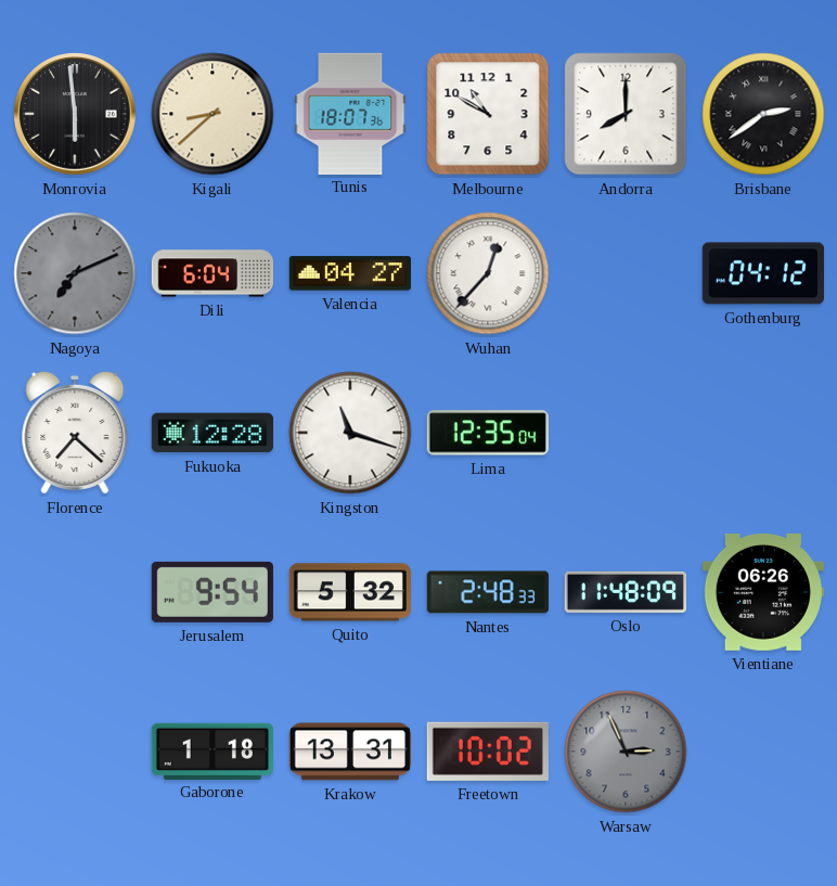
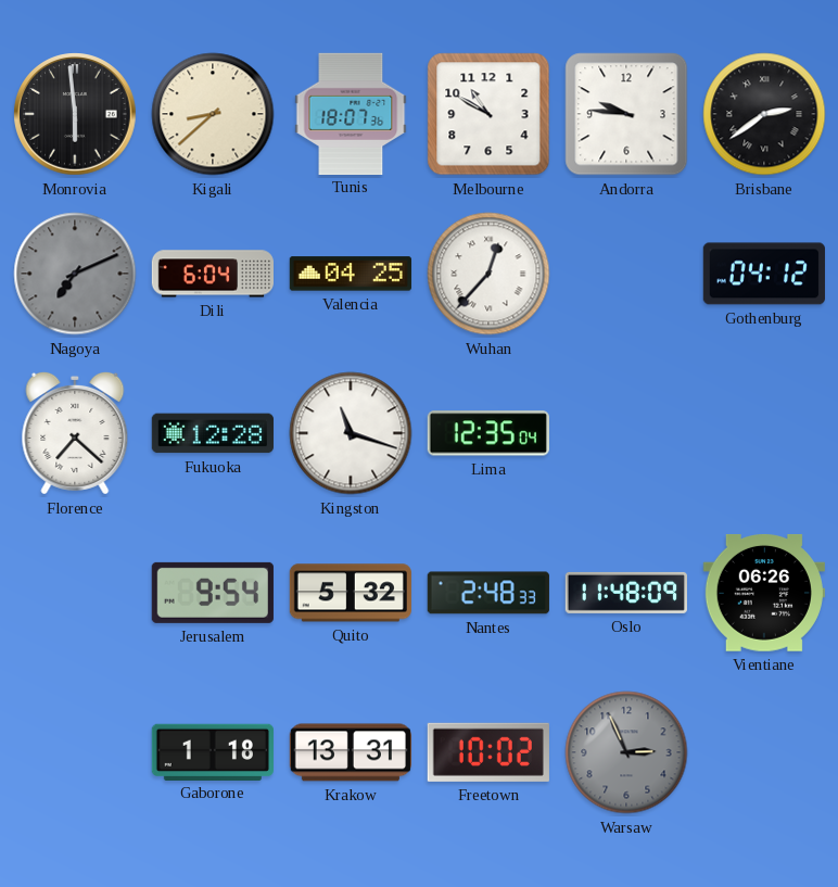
Andorra: 8:00 -> 9:46
Valencia: 04:27 -> 04:25
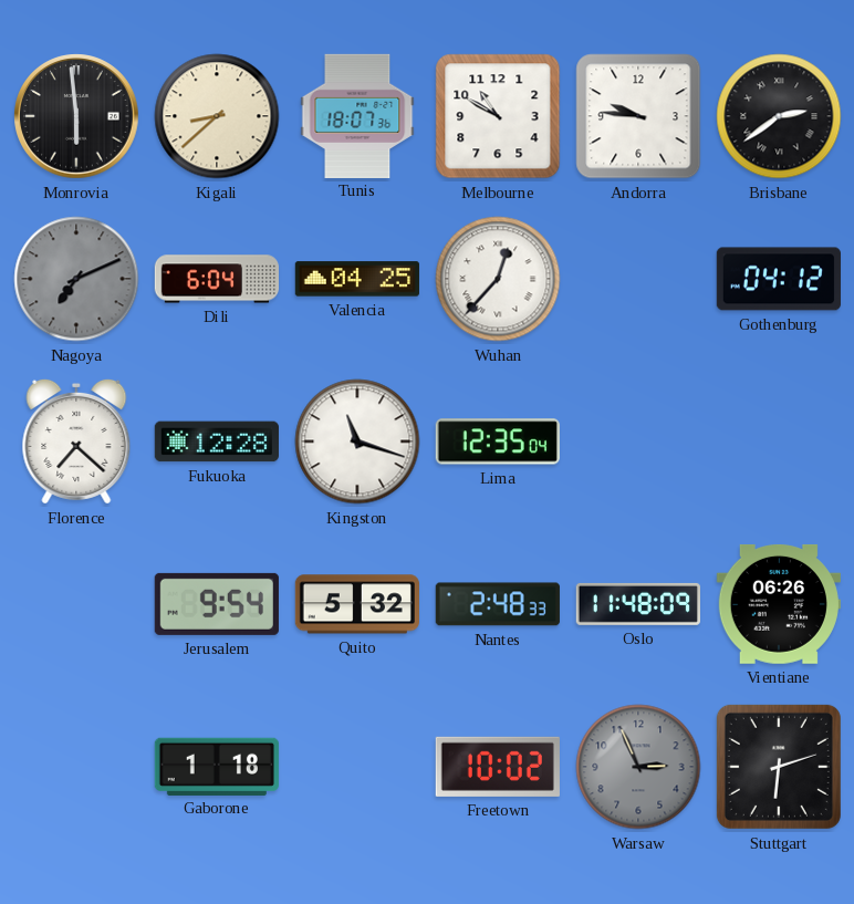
Krakow: 13:31 -> none
Stuttgart: none -> 6:12
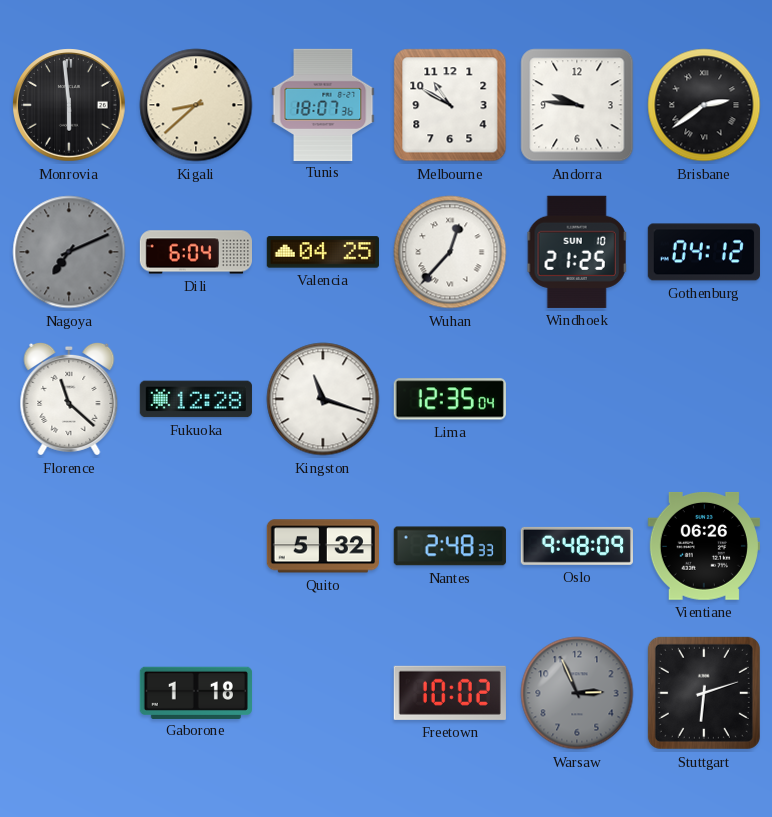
Windhoek: none -> 21:25
Florence: 7:22 -> 11:22
Jerusalem: 9:54 -> none
Oslo: 11:48 -> 9:48
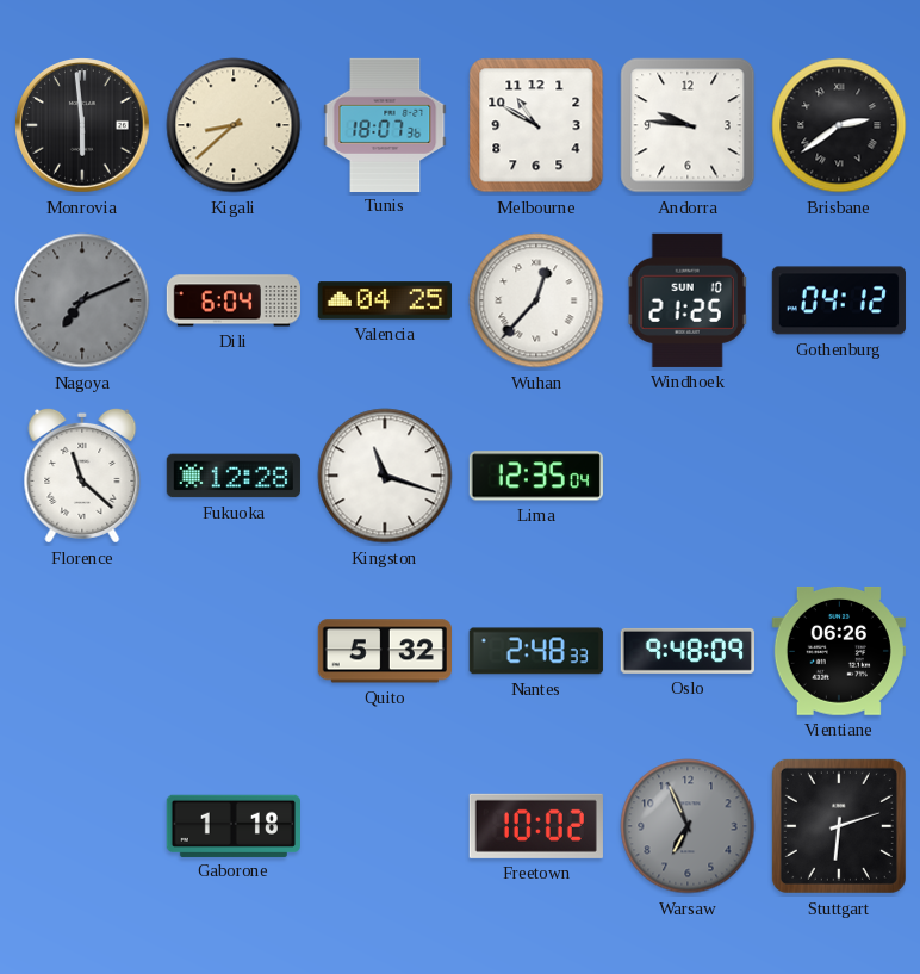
Warsaw: 2:56 -> 6:56
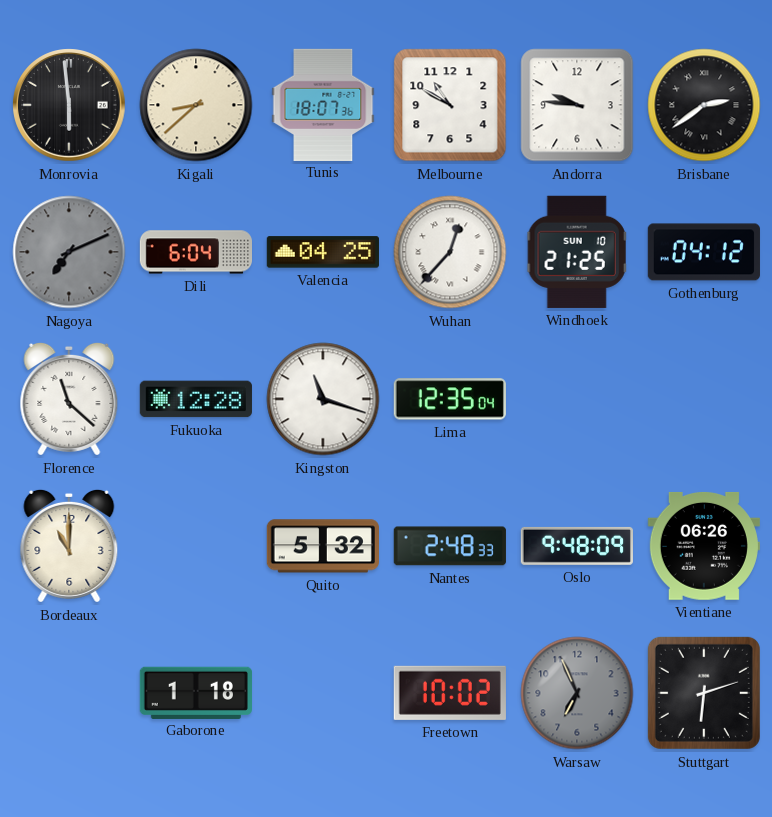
Bordeaux: none -> 11:00
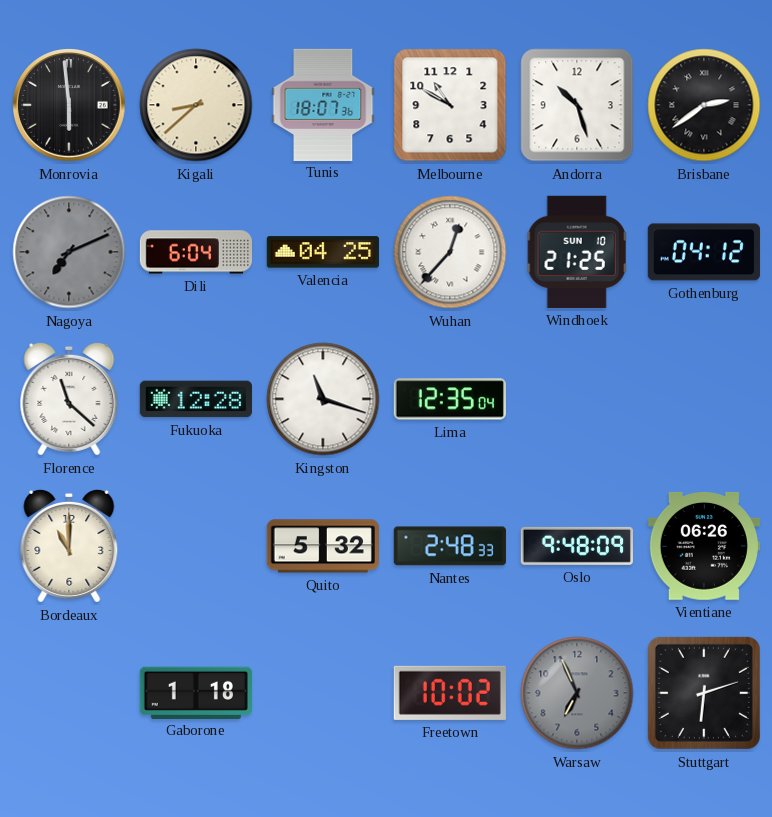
Andorra: 9:46 -> 10:27
